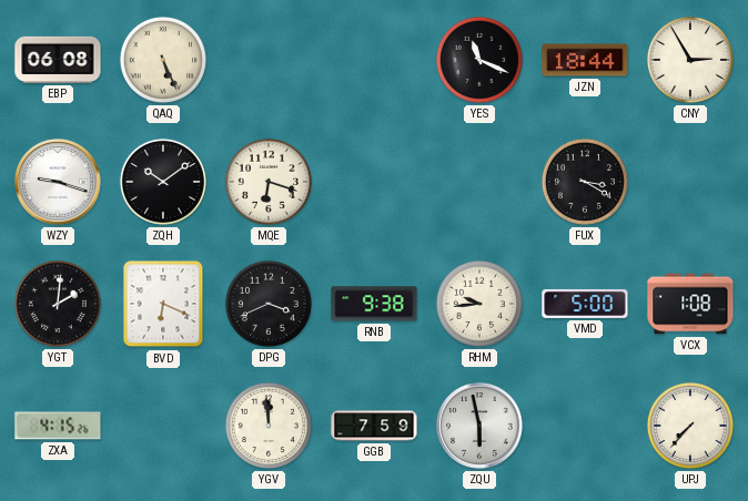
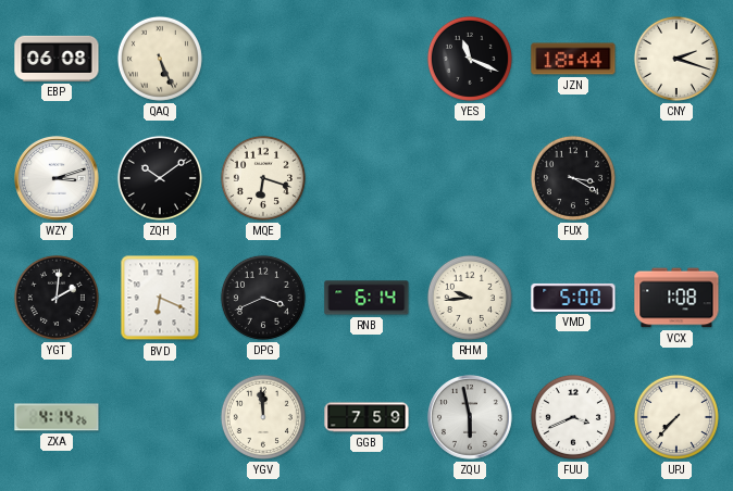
CNY: 2:55 -> 2:18
WZY: 9:18 -> 3:12
RNB: 9:38 -> 6:14
ZXA: 4:15 -> 4:14
FUU: none -> 3:41
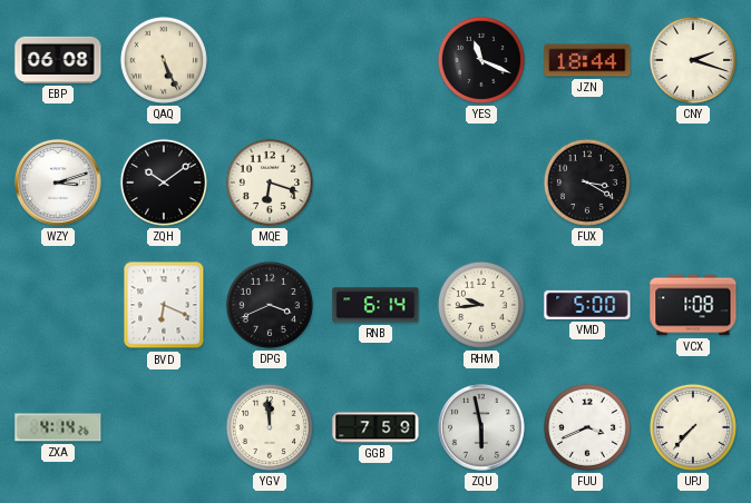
YGT: 2:01 -> none
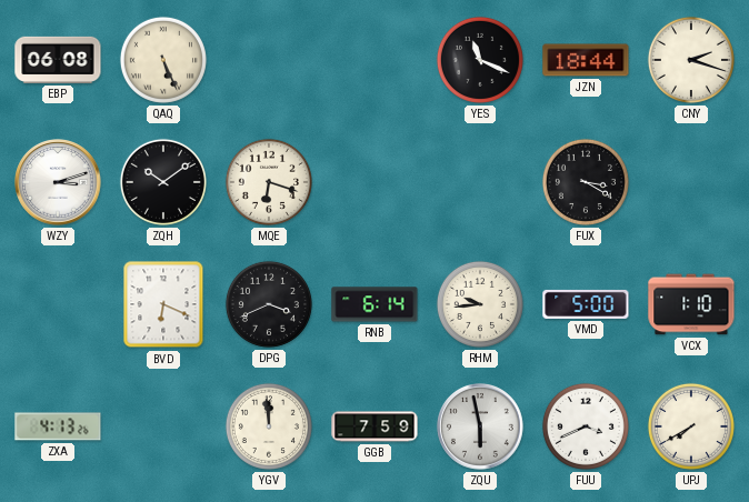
VCX: 1:08 -> 1:10
ZXA: 4:14 -> 4:13
UPJ: 7:37 -> 7:40
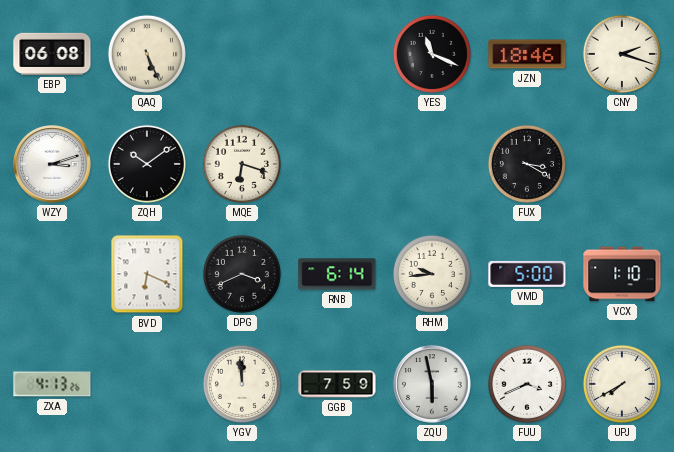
JZN: 18:44 -> 18:46
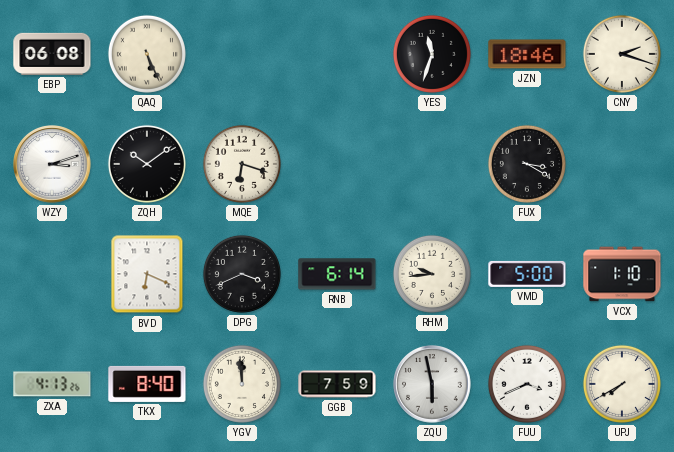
YES: 11:19 -> 11:33
TKX: none -> 8:40
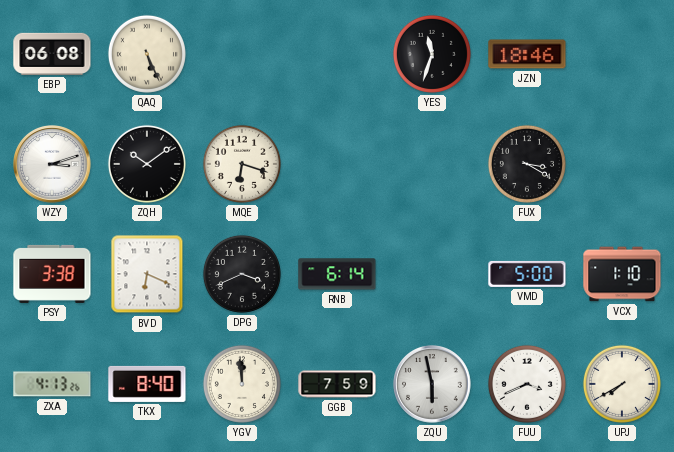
CNY: 2:18 -> none
PSY: none -> 3:38
RHM: 9:44 -> none
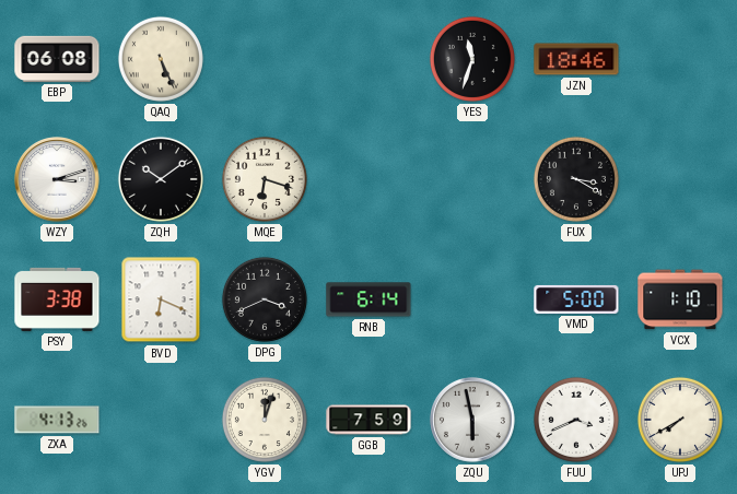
TKX: 8:40 -> none
YGV: 11:59 -> 12:03
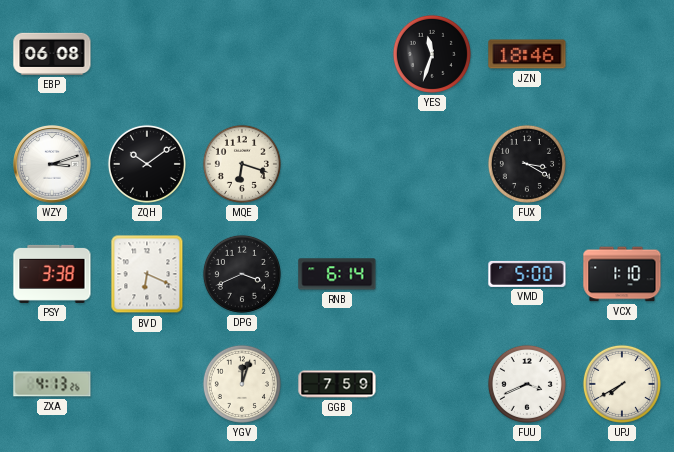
QAQ: 5:26 -> none
ZQU: 5:58 -> none
